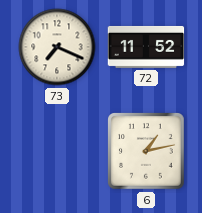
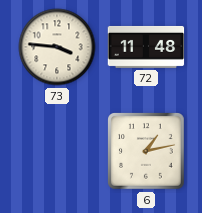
73: 7:19 -> 3:46
72: 11:52 -> 11:48
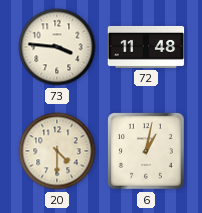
20: none -> 4:30
6: 1:13 -> 1:02
